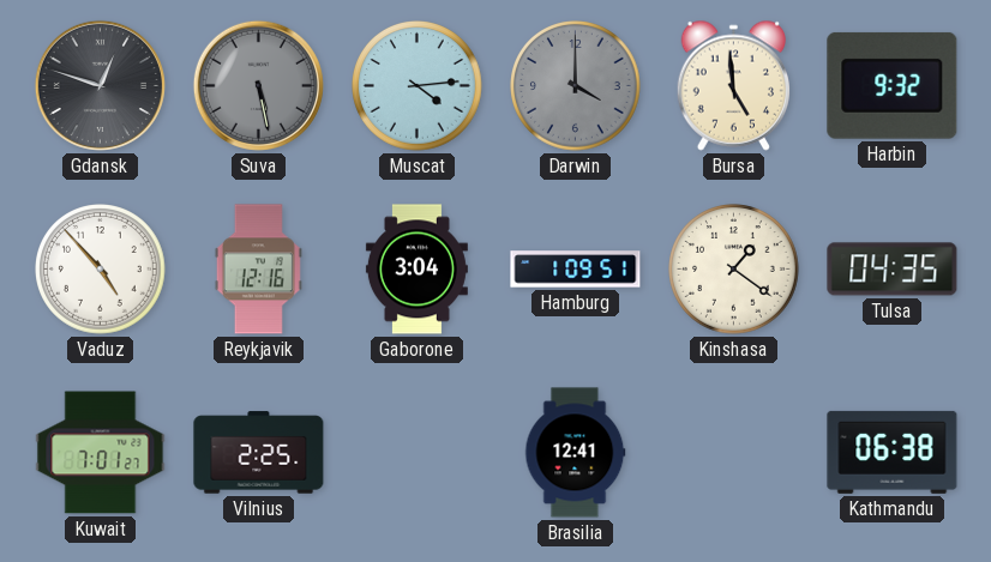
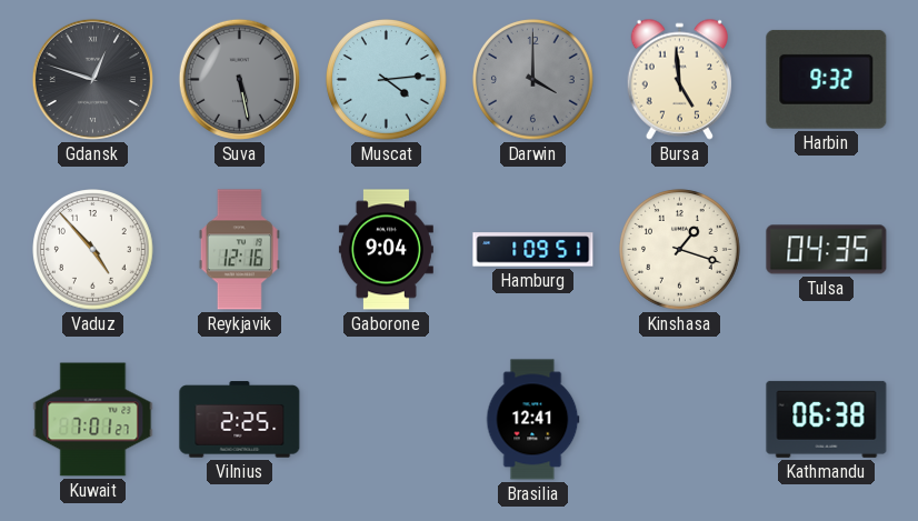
Gaborone: 3:04 -> 9:04
Kinshasa: 1:21 -> 1:18
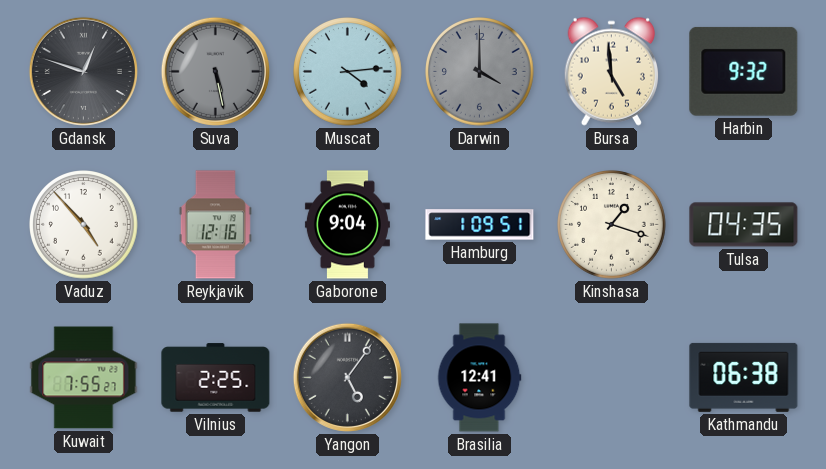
Kuwait: 7:01 -> 7:55
Yangon: none -> 5:06
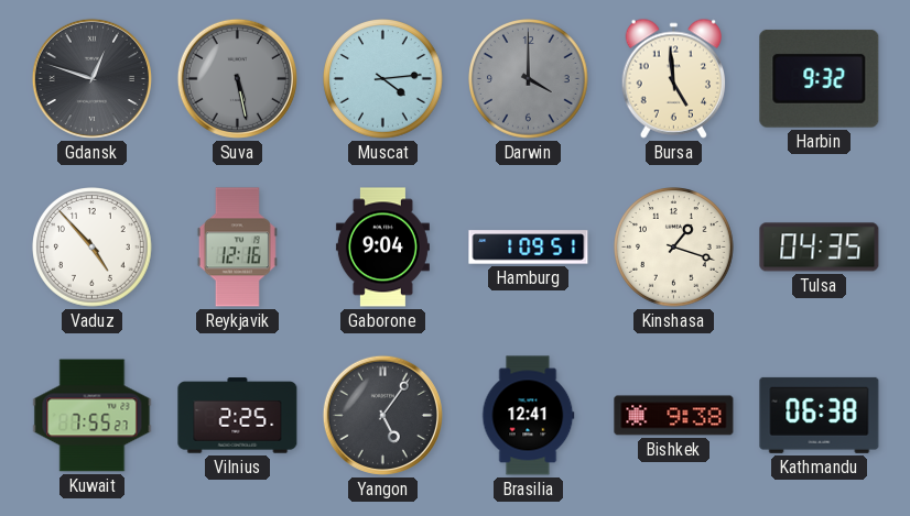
Bishkek: none -> 9:38
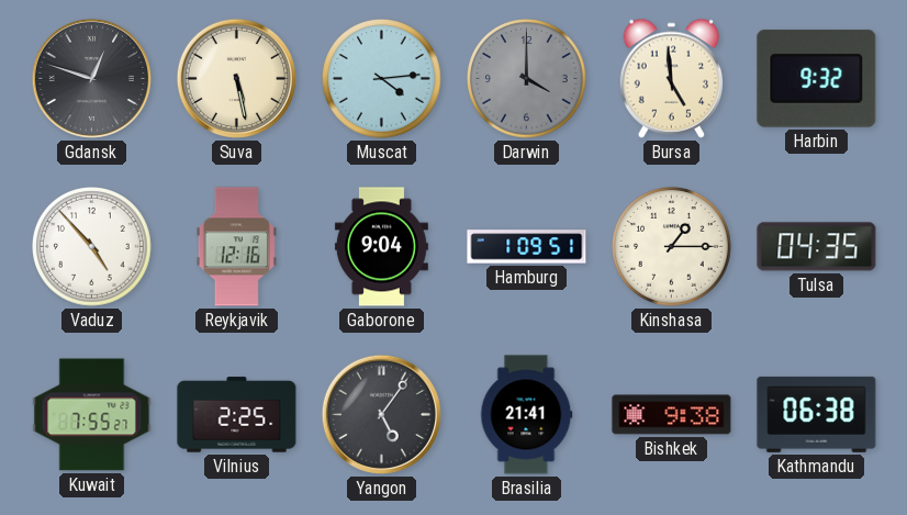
Suva dial: grey -> cream
Kinshasa: 1:18 -> 1:15
Brasilia: 12:41 -> 21:41
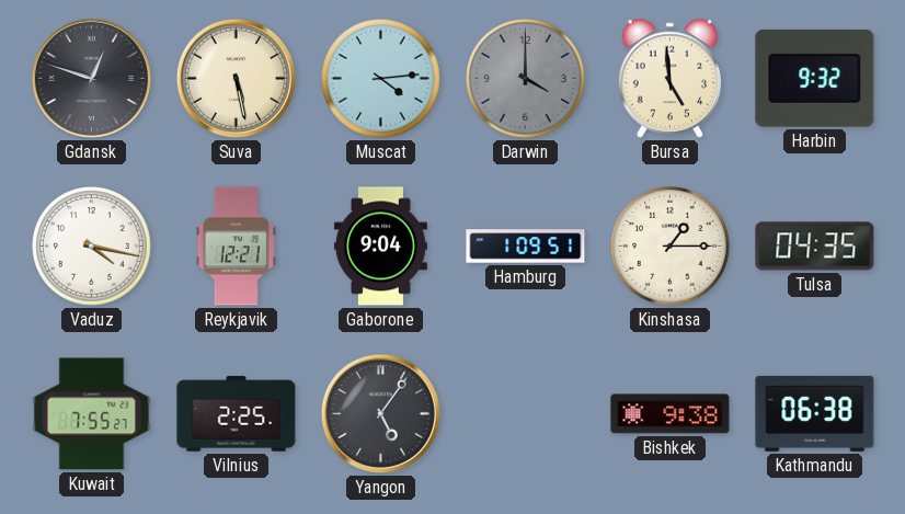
Vaduz: 4:53 -> 4:17
Reykjavik: 12:16 -> 12:21
Brasilia: 21:41 -> none
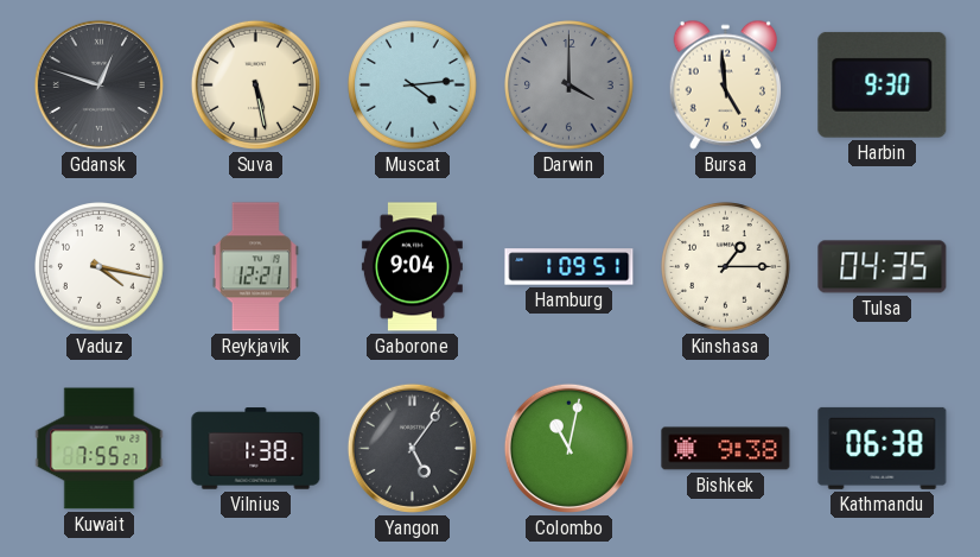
Harbin: 9:32 -> 9:30
Vilnius: 2:25 -> 1:38
Colombo: none -> 11:02
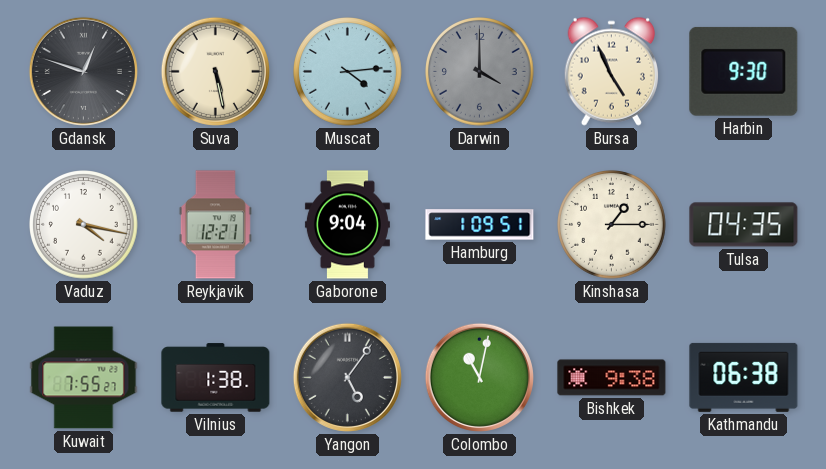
Bursa: 4:59 -> 4:56
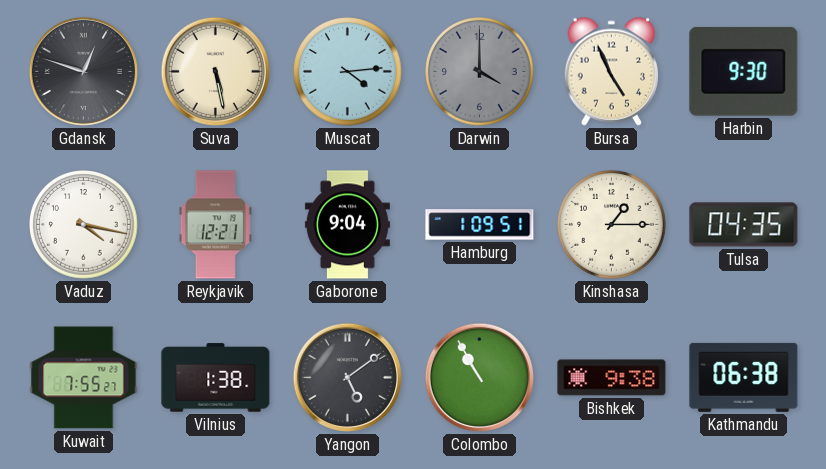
Yangon: 5:06 -> 5:09
Colombo: 11:02 -> 10:55
